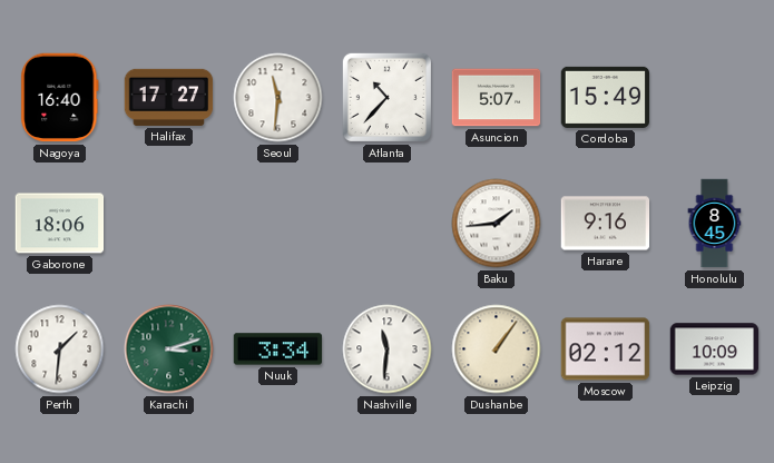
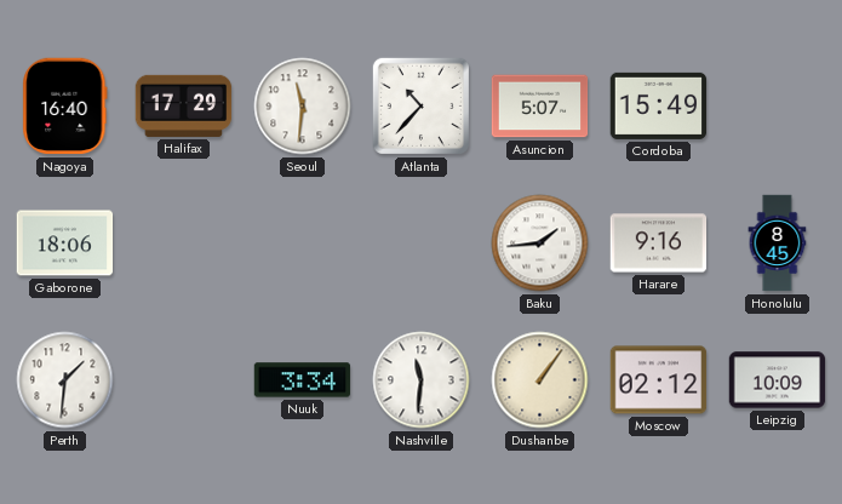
Halifax: 17:27 -> 17:29
Karachi: 3:12 -> none
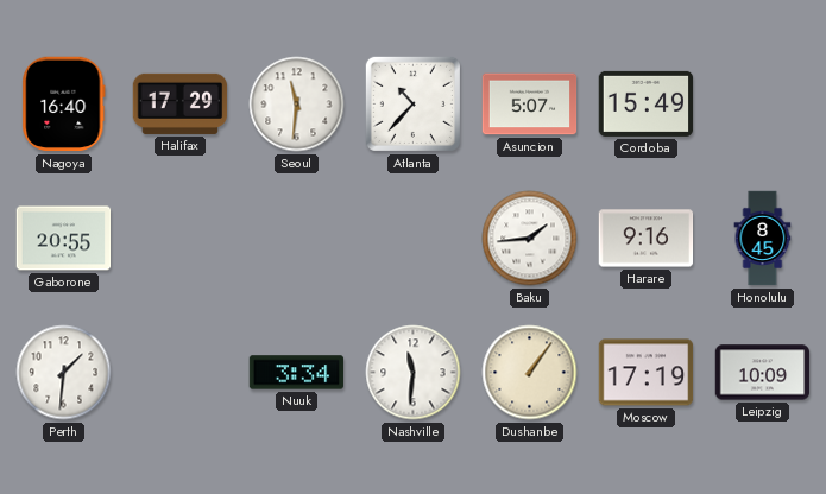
Gaborone: 18:06 -> 20:55
Moscow: 02:12 -> 17:19
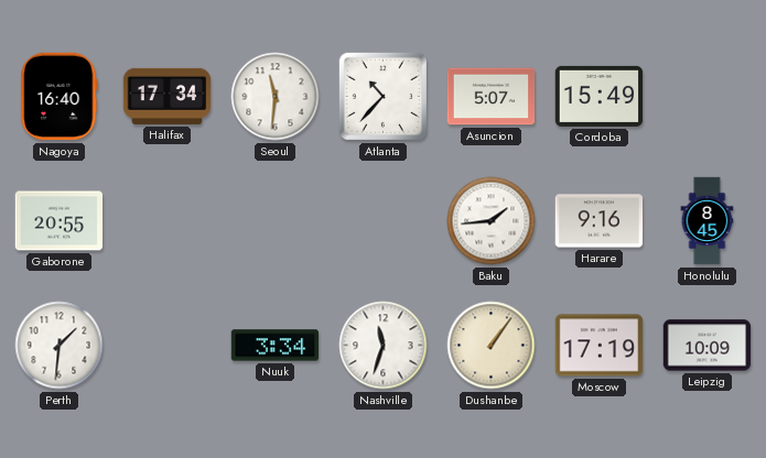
Halifax: 17:29 -> 17:34
Nashville: 11:31 -> 11:33
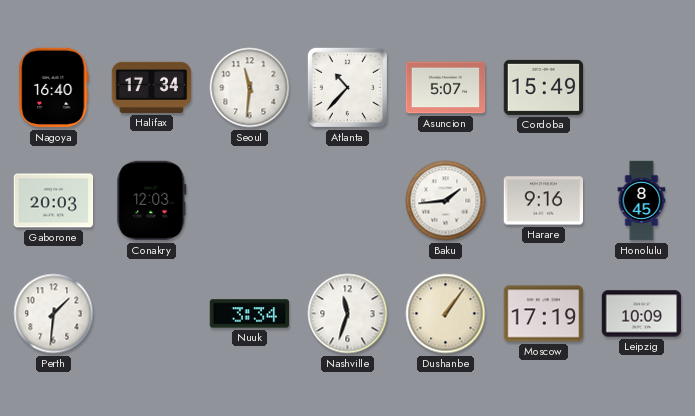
Gaborone: 20:55 -> 20:03
Conakry: none -> 12:03
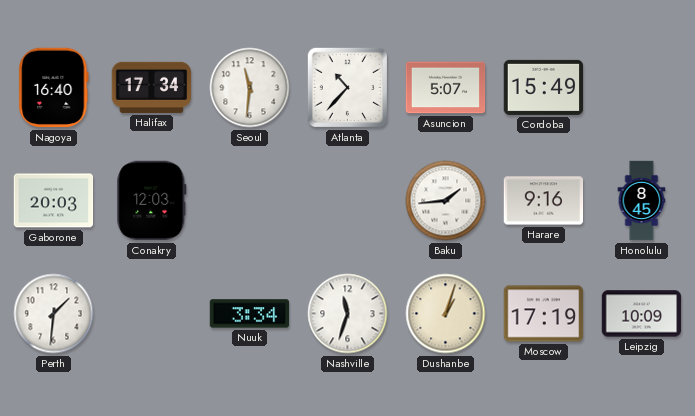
Dushanbe: 1:06 -> 1:03
